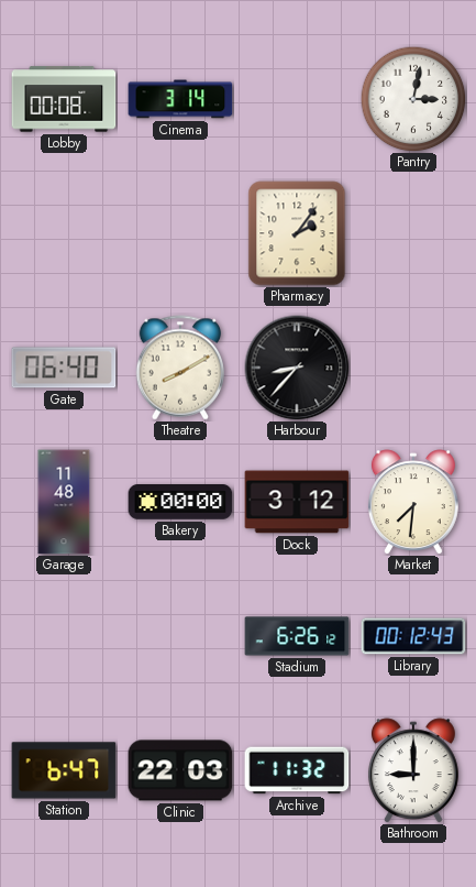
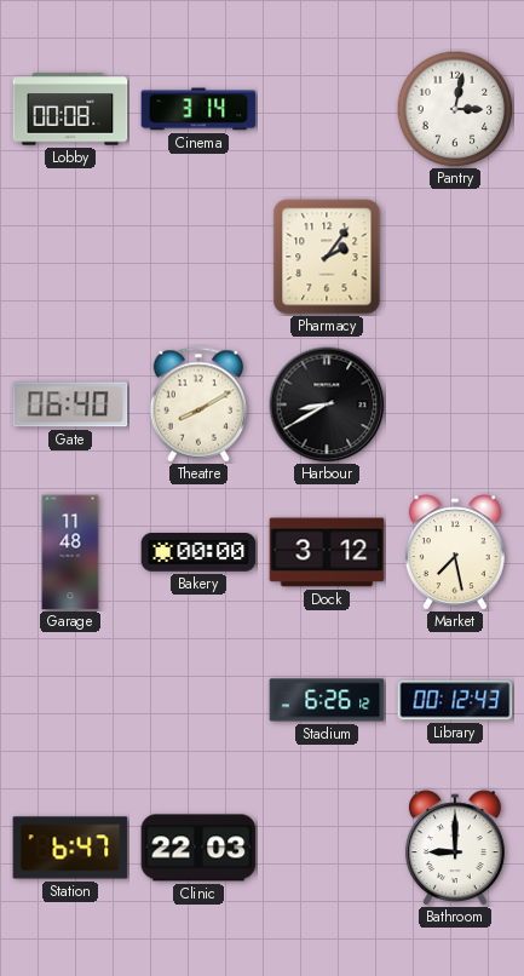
Harbour: 8:37 -> 8:40
Market: 7:31 -> 7:28
Archive: 11:32 -> none
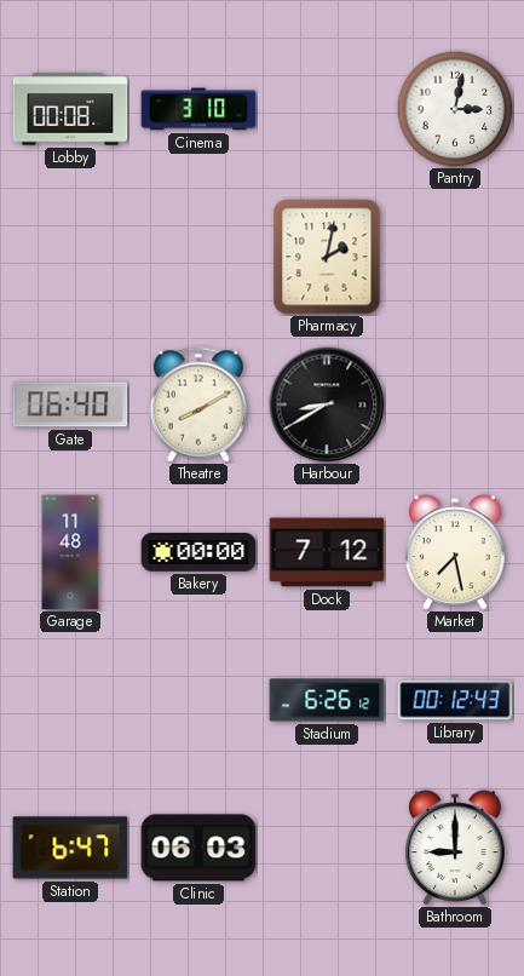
Cinema: 3:14 -> 3:10
Pharmacy: 2:06 -> 2:02
Dock: 3:12 -> 7:12
Clinic: 22:03 -> 06:03
